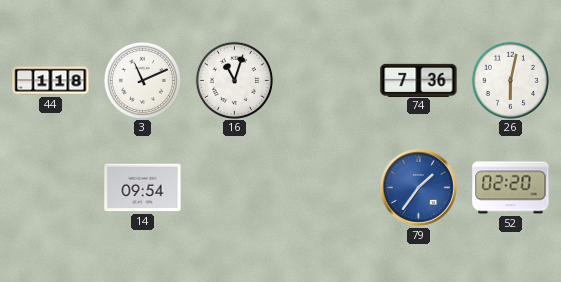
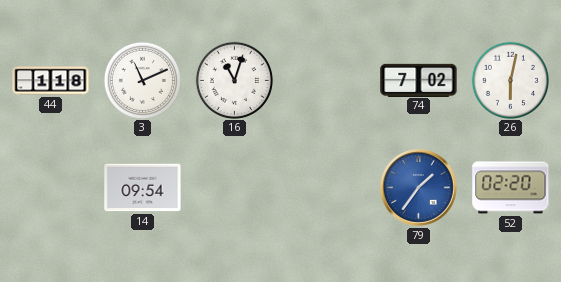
74: 7:36 -> 7:02
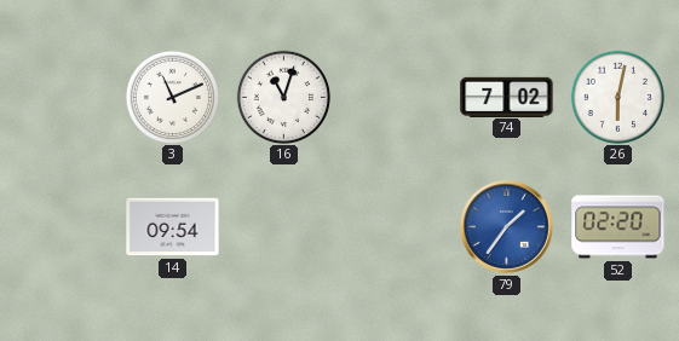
44: 1:18 -> none
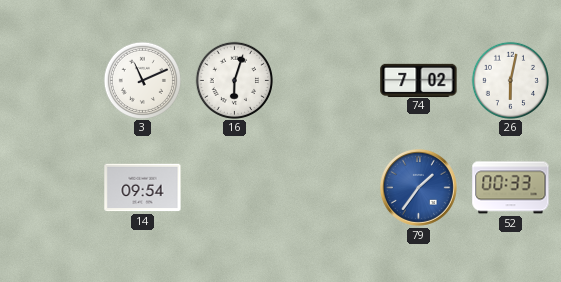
16: 11:03 -> 6:03
52: 02:20 -> 00:33
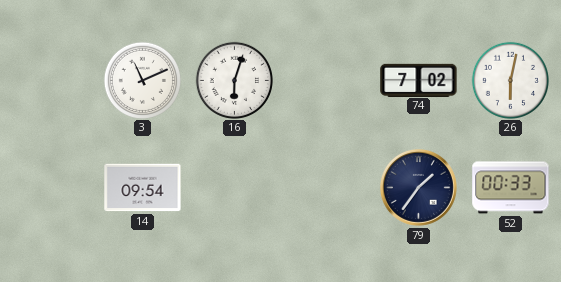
79 dial: blue -> navy
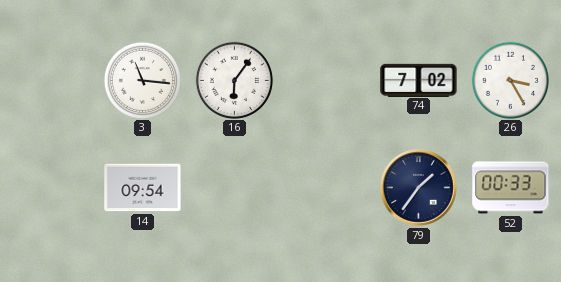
3: 11:11 -> 11:16
16: 6:03 -> 6:06
26: 6:02 -> 3:25
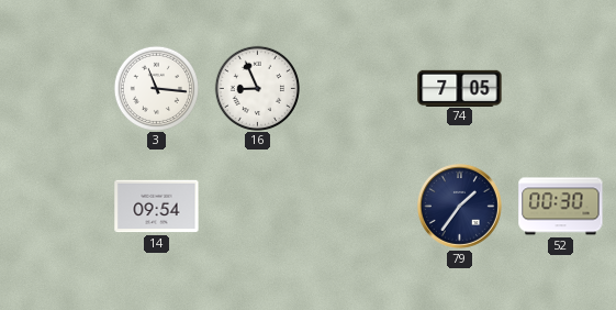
16: 6:06 -> 8:56
74: 7:02 -> 7:05
26: 3:25 -> none
52: 00:33 -> 00:30
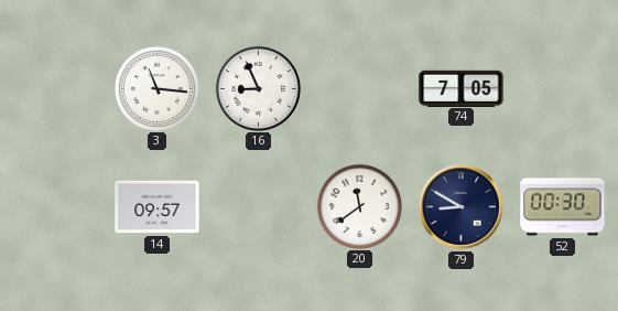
14: 09:54 -> 09:57
20: none -> 11:39
79: 1:36 -> 8:50
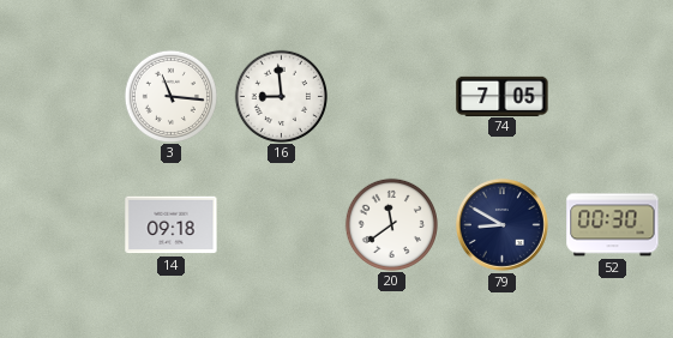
16: 8:56 -> 8:59
14: 09:57 -> 09:18
